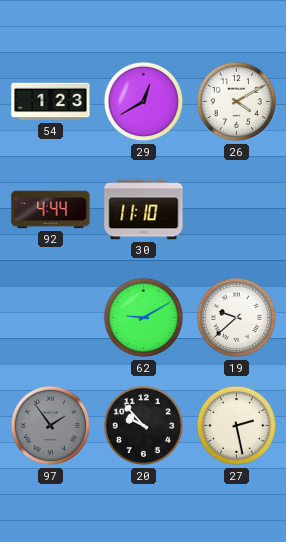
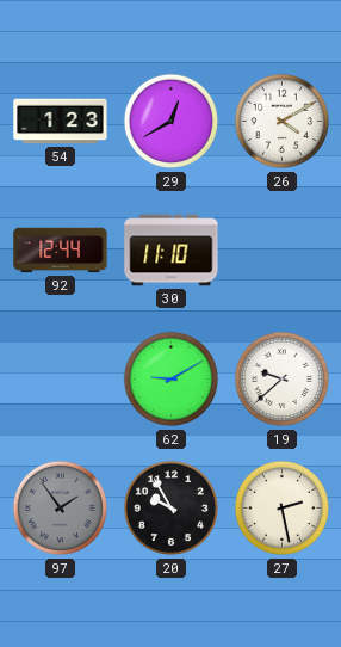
92: 4:44 -> 12:44
20: 9:53 -> 9:55
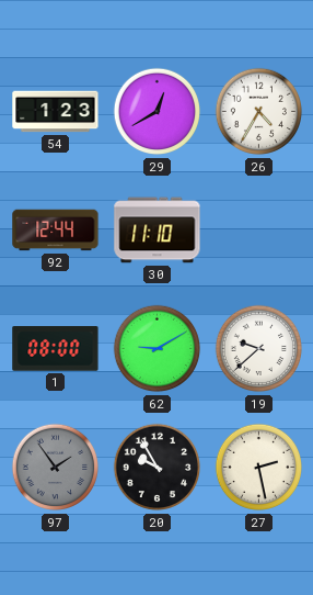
26: 4:10 -> 4:35
1: none -> 08:00
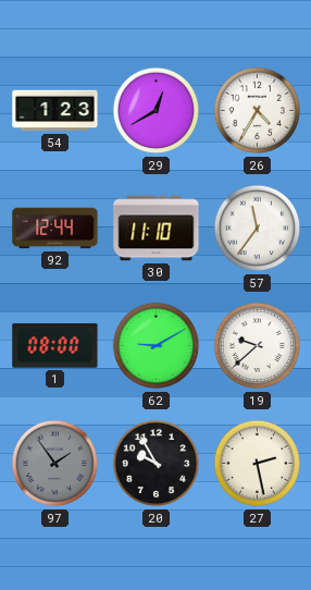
57: none -> 11:36
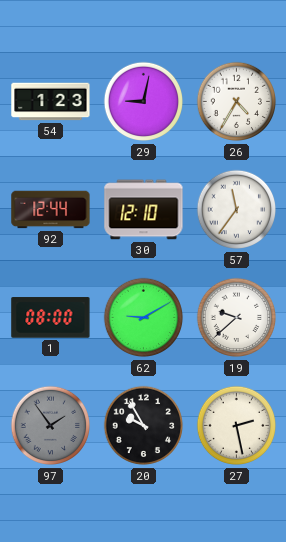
29: 12:40 -> 9:02
30: 11:10 -> 12:10
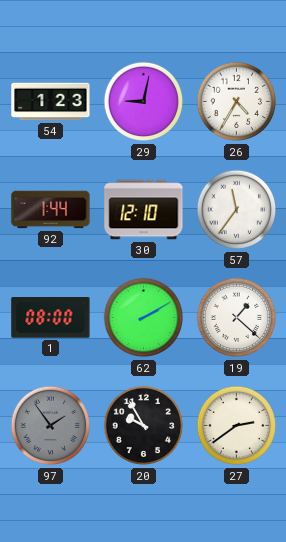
92: 12:44 -> 1:44
62: 9:10 -> 2:10
19: 9:38 -> 1:22
27: 2:28 -> 2:39
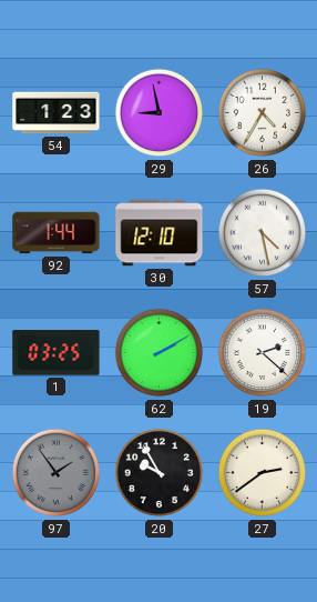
29: 9:02 -> 8:58
57: 11:36 -> 4:28
1: 08:00 -> 03:25
19: 1:22 -> 2:22
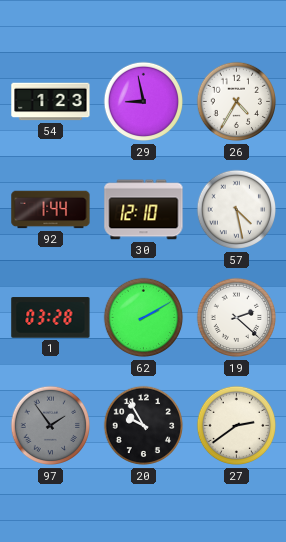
1: 03:25 -> 03:28
